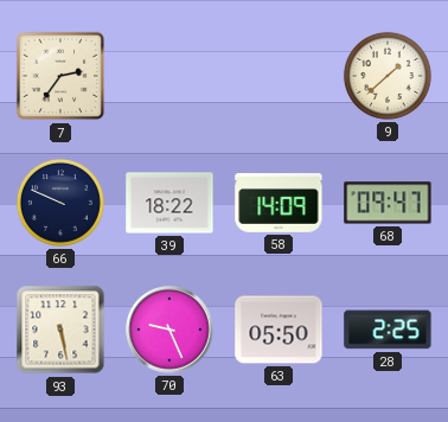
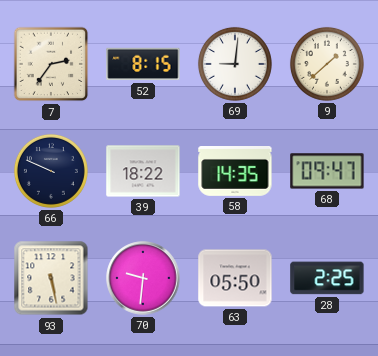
52: none -> 8:15
69: none -> 9:01
58: 14:09 -> 14:35
70: 9:26 -> 9:31
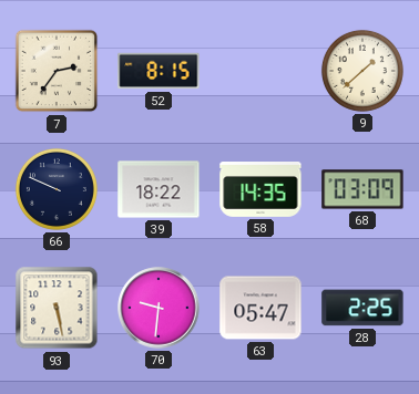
69: 9:01 -> none
68: 09:47 -> 03:09
63: 05:50 -> 05:47
